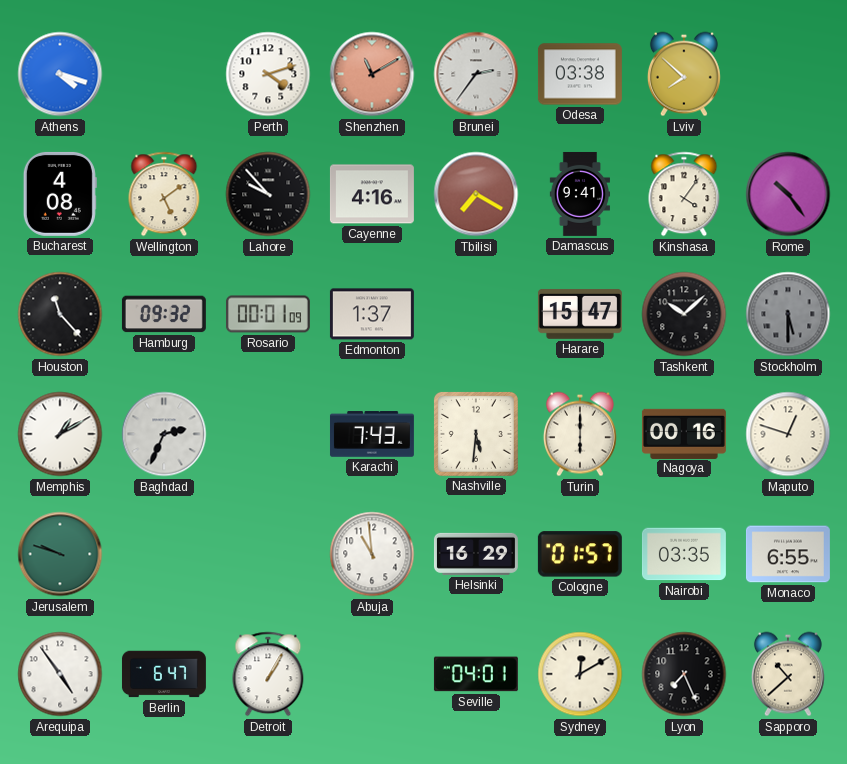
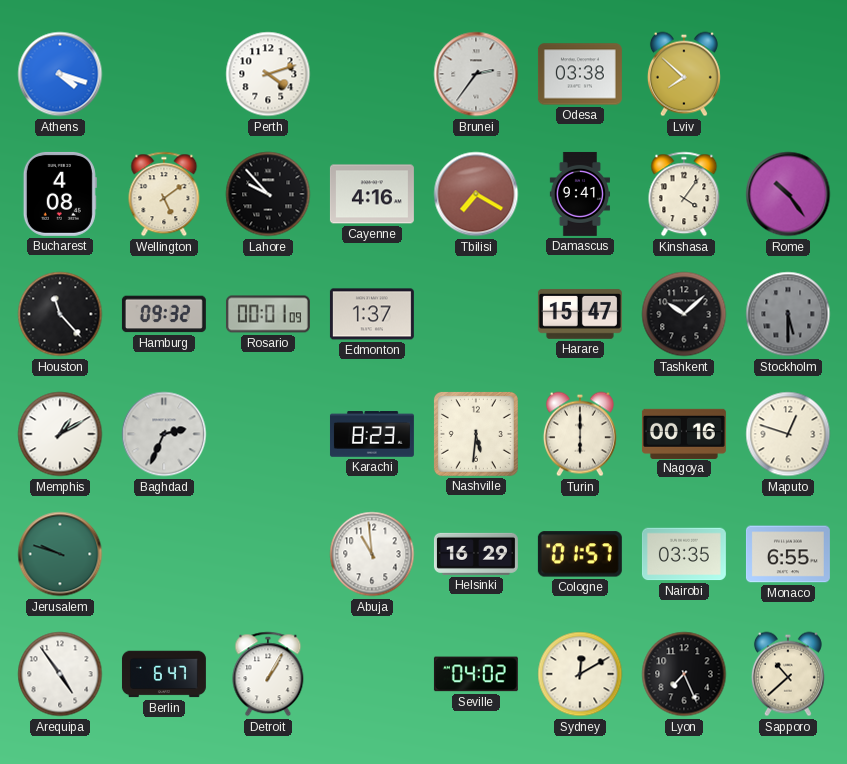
Shenzhen: 11:10 -> none
Karachi: 7:43 -> 8:23
Seville: 04:01 -> 04:02
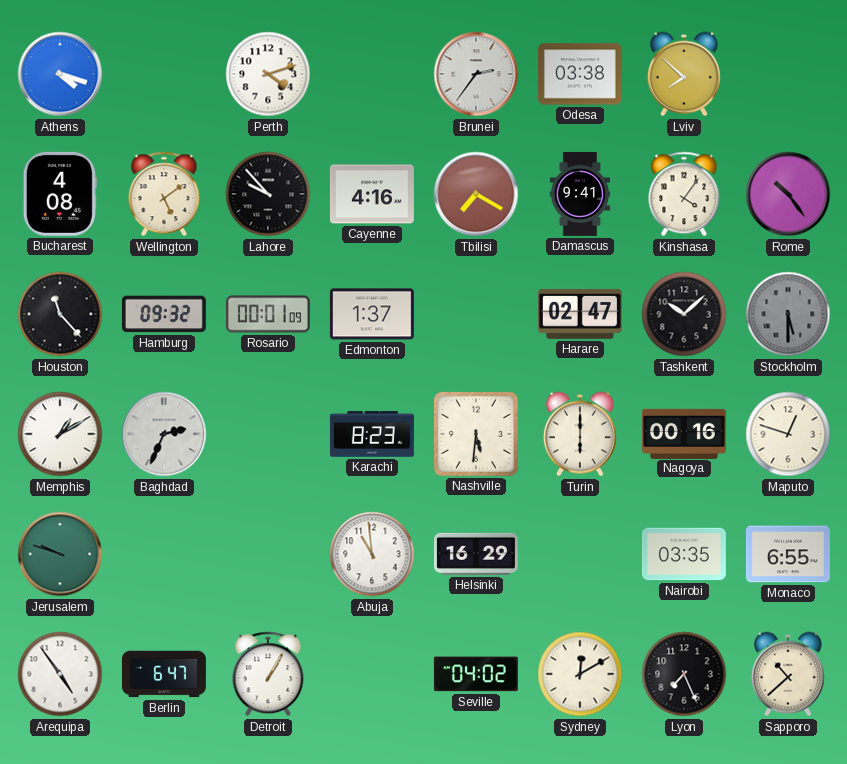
Harare: 15:47 -> 02:47
Cologne: 01:57 -> none
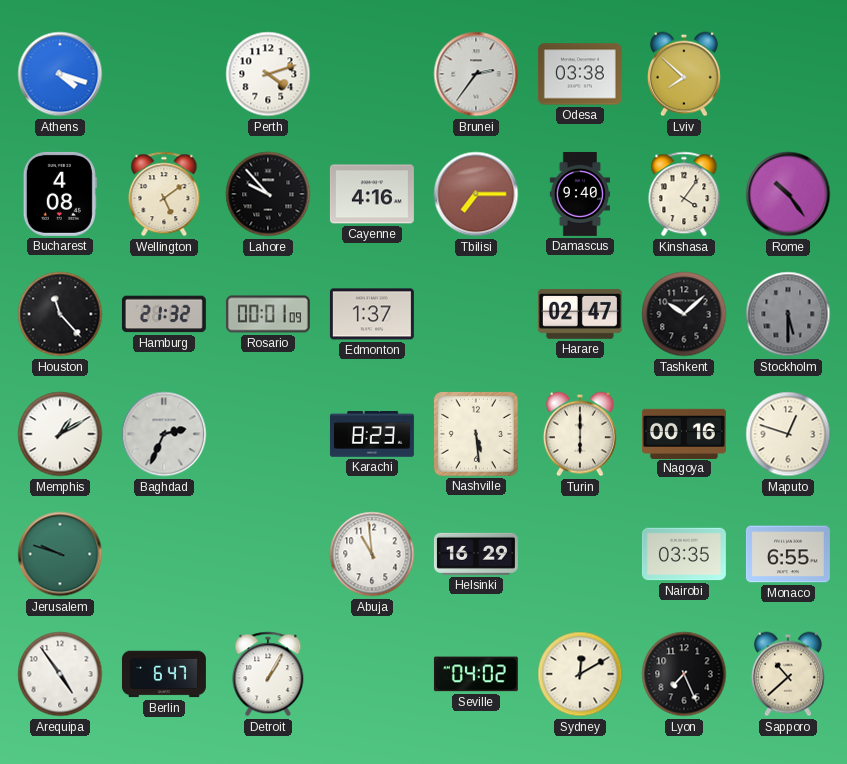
Tbilisi: 7:20 -> 7:15
Damascus: 9:41 -> 9:40
Hamburg: 09:32 -> 21:32
Nashville: 5:31 -> 5:29
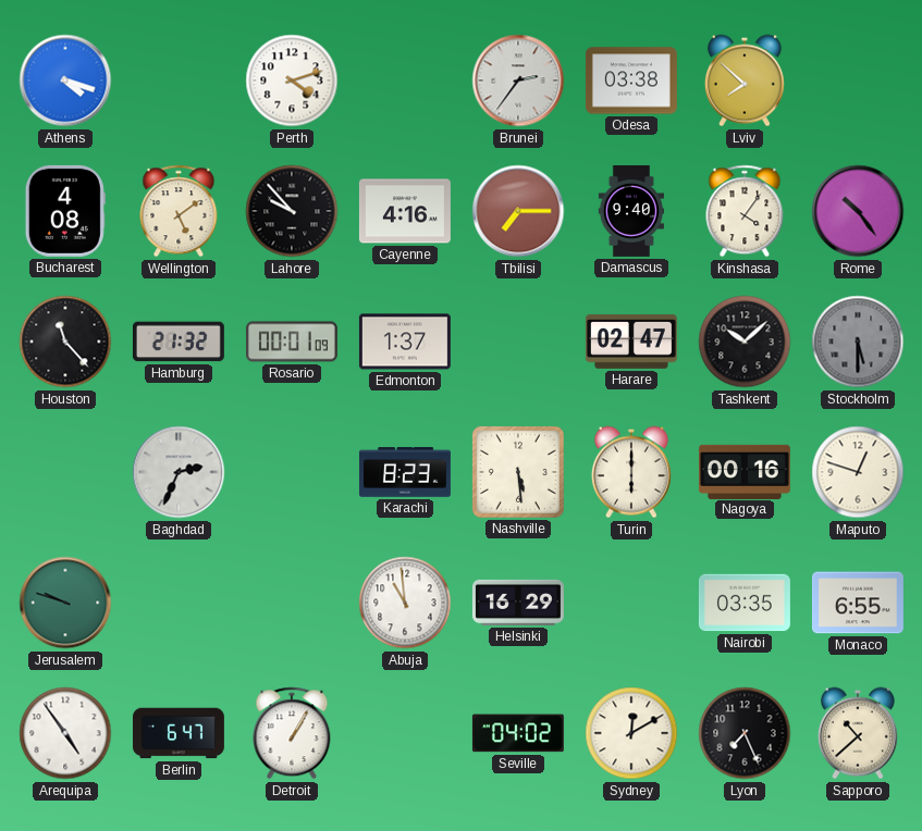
Memphis: 1:10 -> none
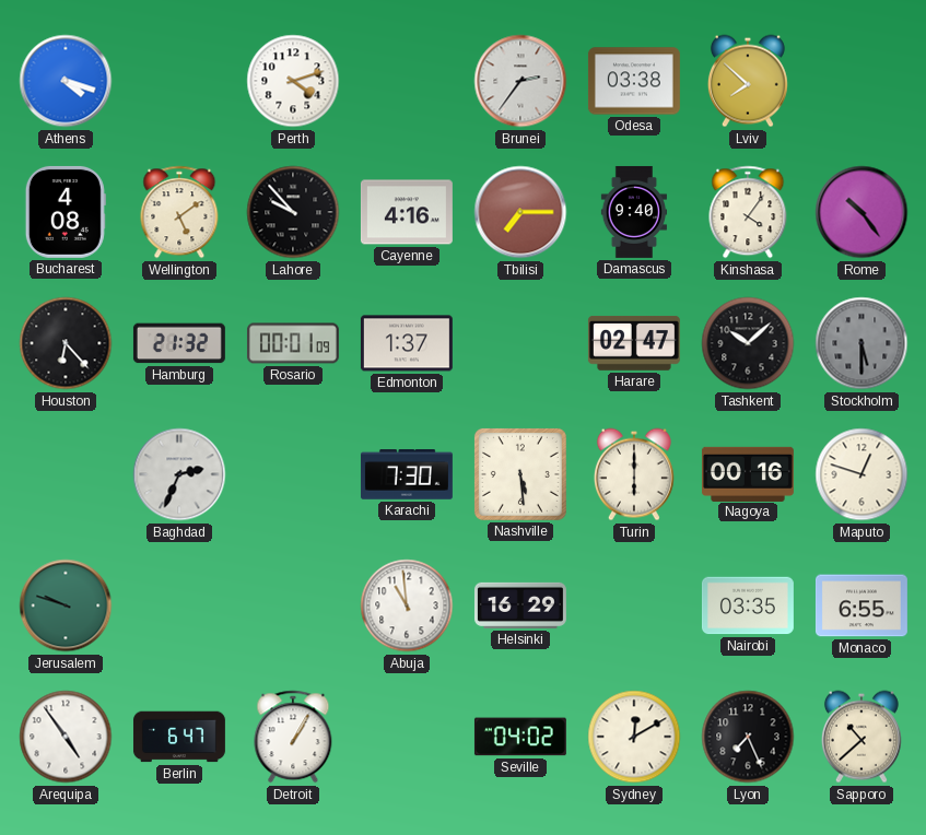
Houston: 11:23 -> 6:23
Karachi: 8:23 -> 7:30
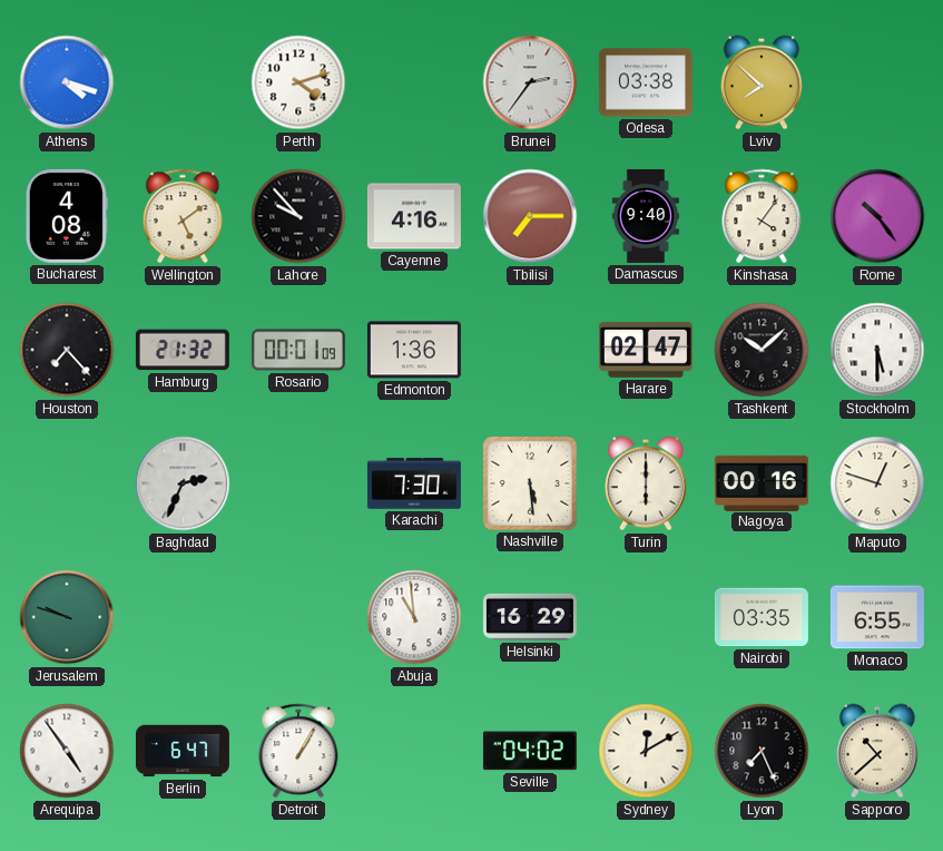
Houston: 6:23 -> 7:23
Edmonton: 1:37 -> 1:36
Stockholm dial: grey -> white
